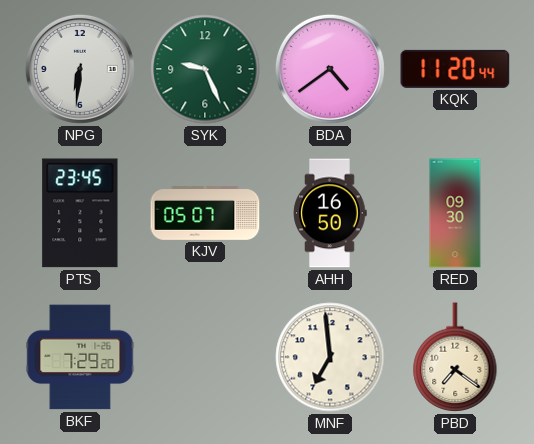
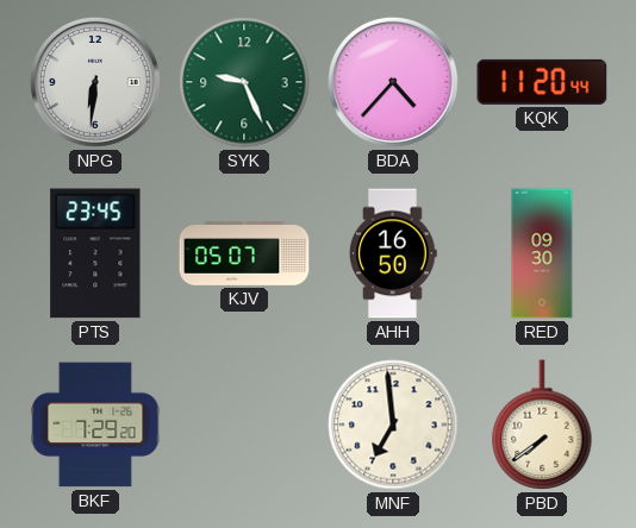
BDA: 4:39 -> 4:37
PBD: 7:21 -> 7:39
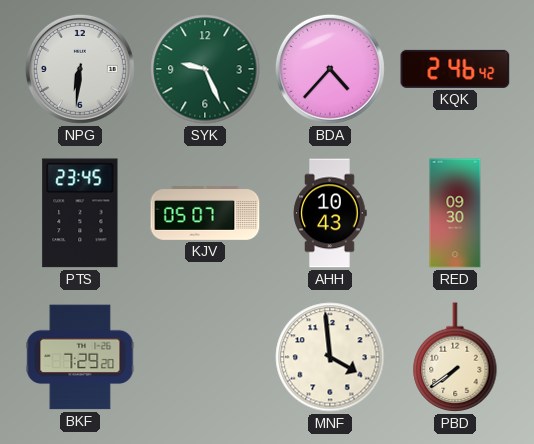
KQK: 11:20 -> 2:46
AHH: 16:50 -> 10:43
MNF: 6:59 -> 3:59
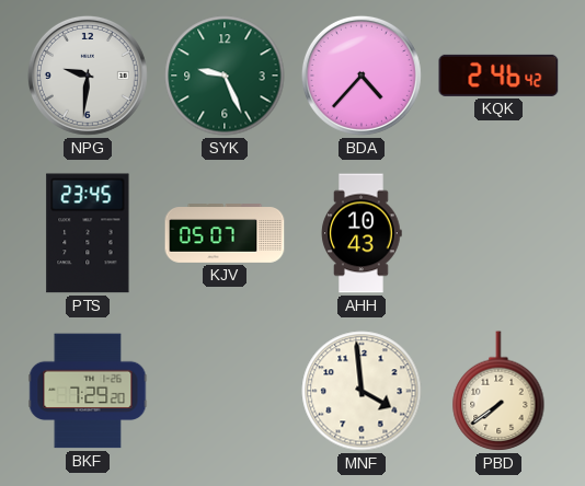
NPG: 6:31 -> 9:31
RED: 09:30 -> none
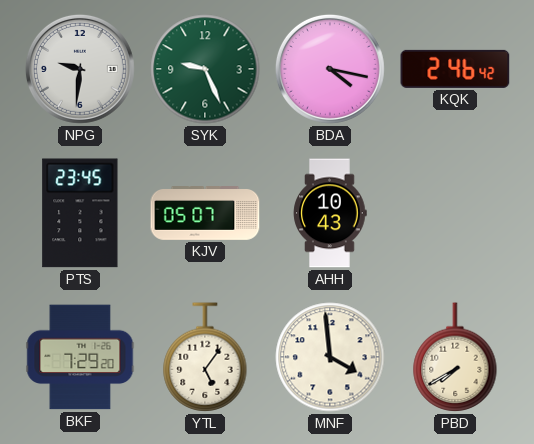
BDA: 4:37 -> 4:17
YTL: none -> 5:06
PBD: 7:39 -> 7:40
